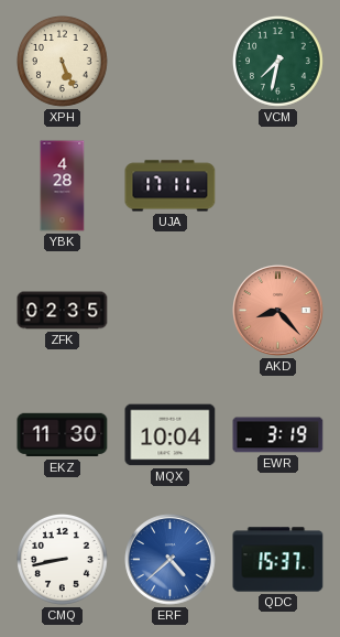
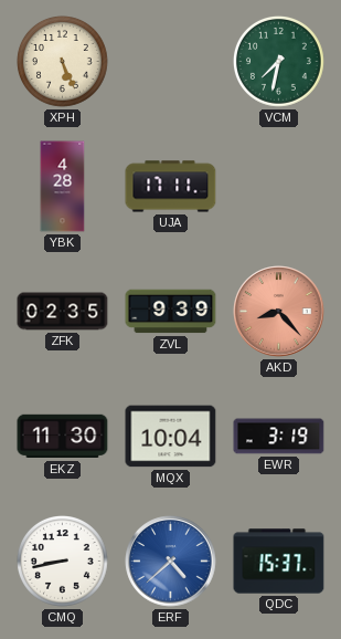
ZVL: none -> 9:39
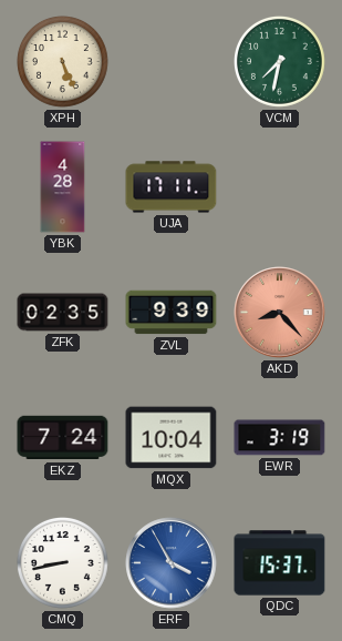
EKZ: 11:30 -> 7:24
ERF: 4:38 -> 3:55
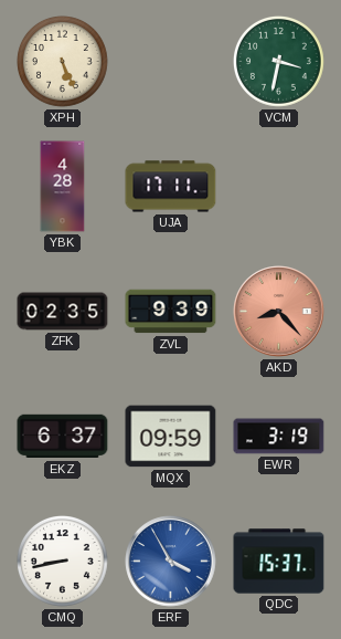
VCM: 7:32 -> 3:32
EKZ: 7:24 -> 6:37
MQX: 10:04 -> 09:59
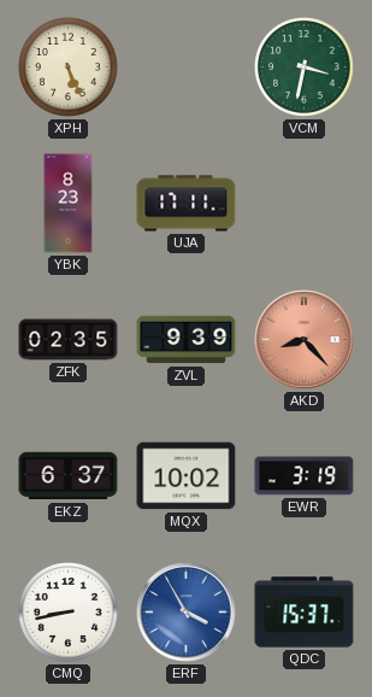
YBK: 4:28 -> 8:23
MQX: 09:59 -> 10:02
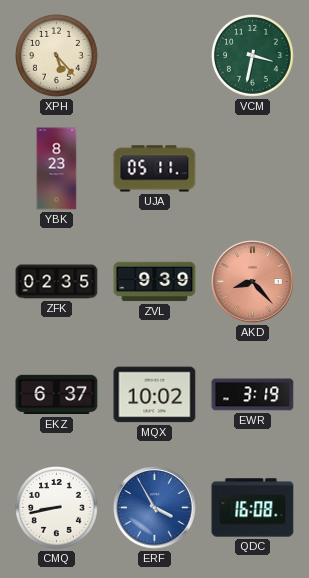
XPH: 5:26 -> 5:23
UJA: 17:11 -> 05:11
QDC: 15:37 -> 16:08
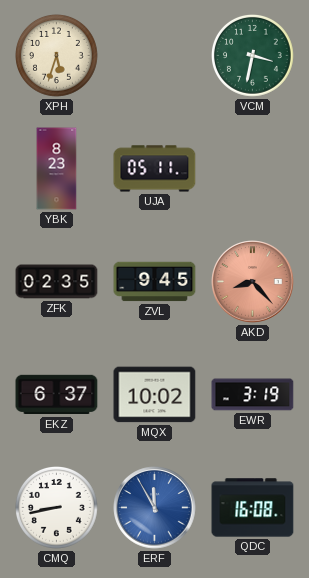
XPH: 5:23 -> 5:33
ZVL: 9:39 -> 9:45
ERF: 3:55 -> 11:55
